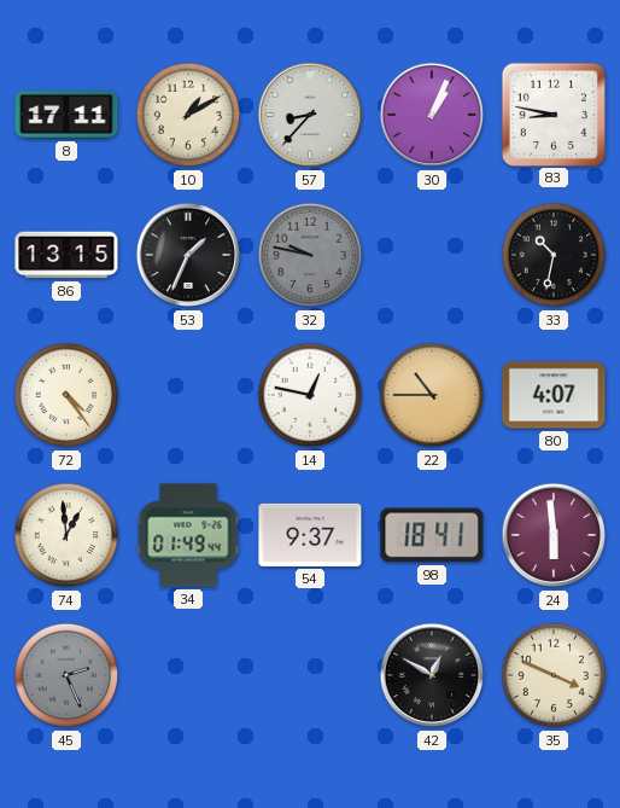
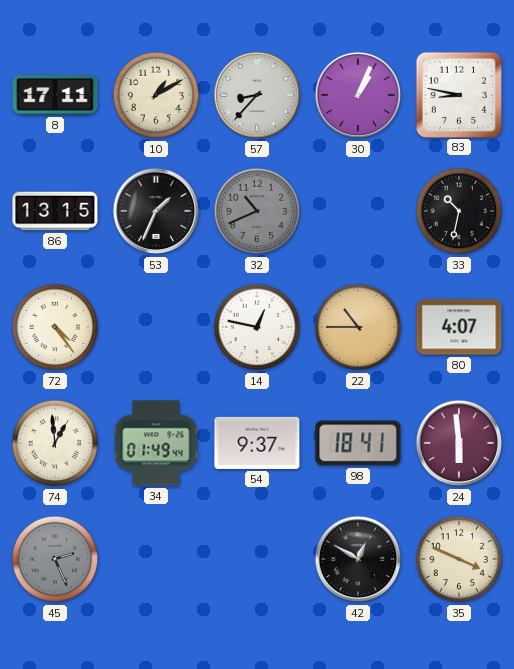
32: 9:47 -> 10:41
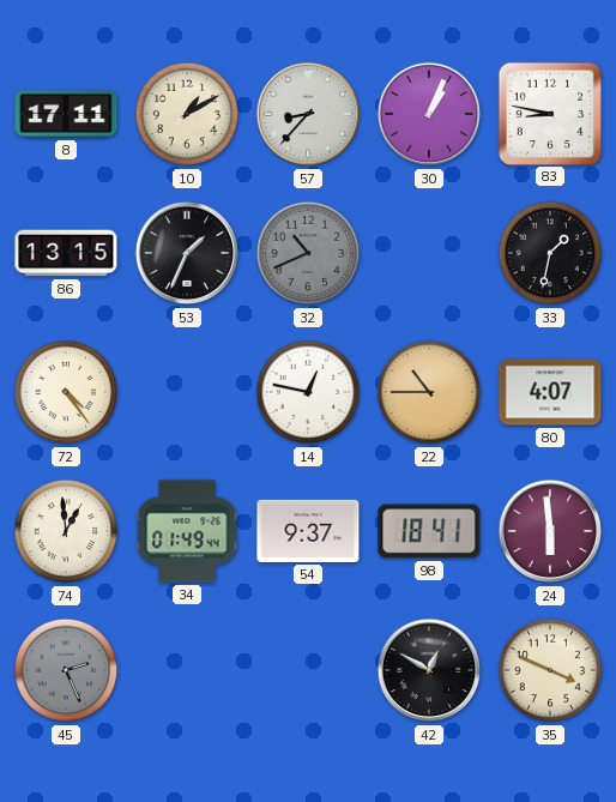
33: 10:32 -> 1:32
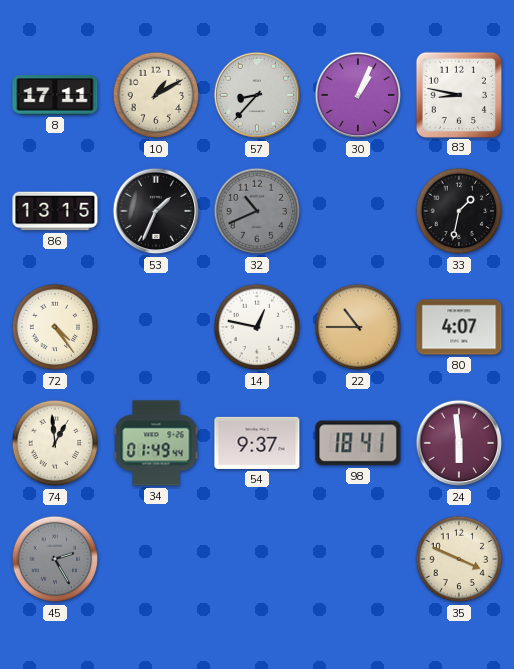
45: 2:26 -> 2:25
42: 12:50 -> none
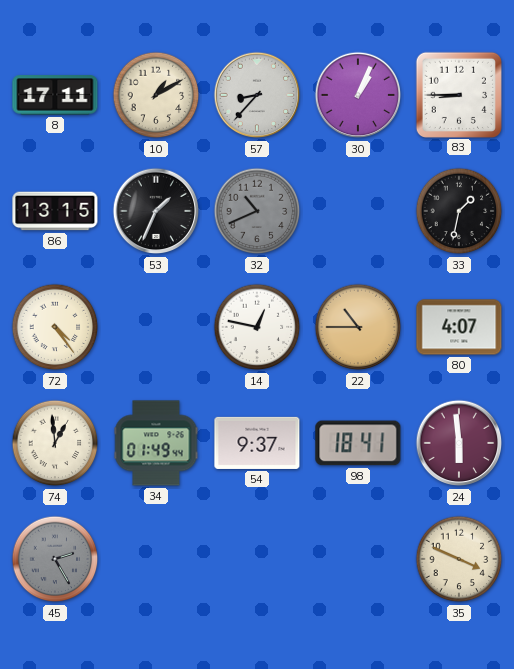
83: 8:47 -> 8:45
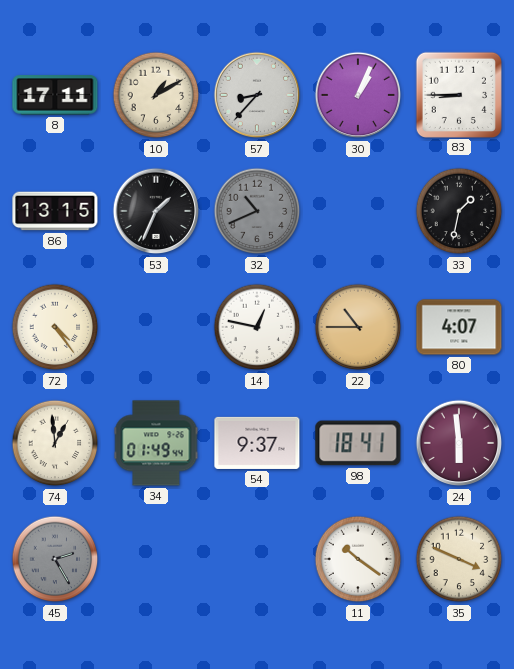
11: none -> 10:21
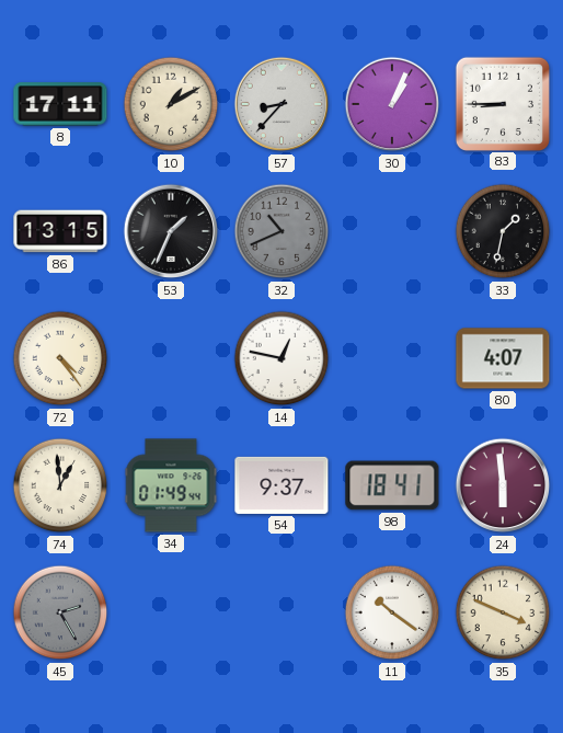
22: 10:45 -> none
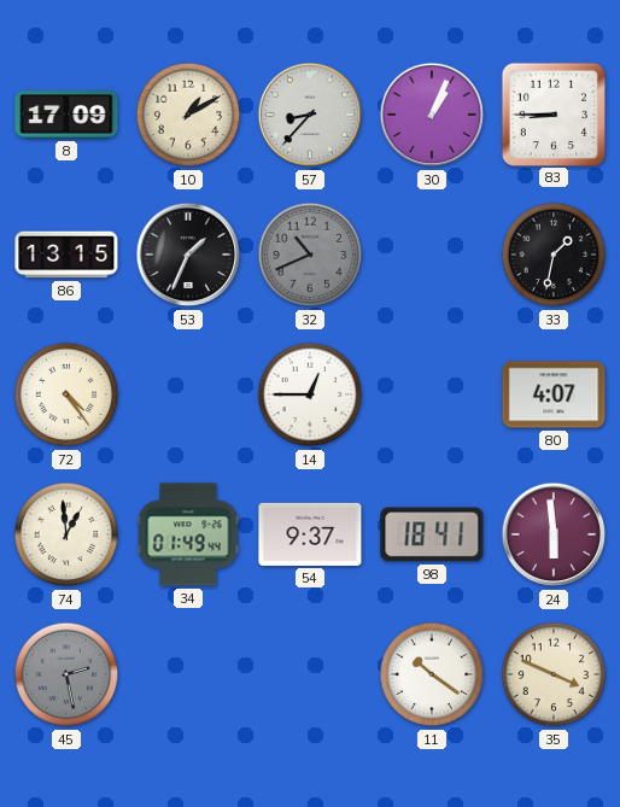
8: 17:11 -> 17:09
14: 12:47 -> 12:45
45: 2:25 -> 2:28
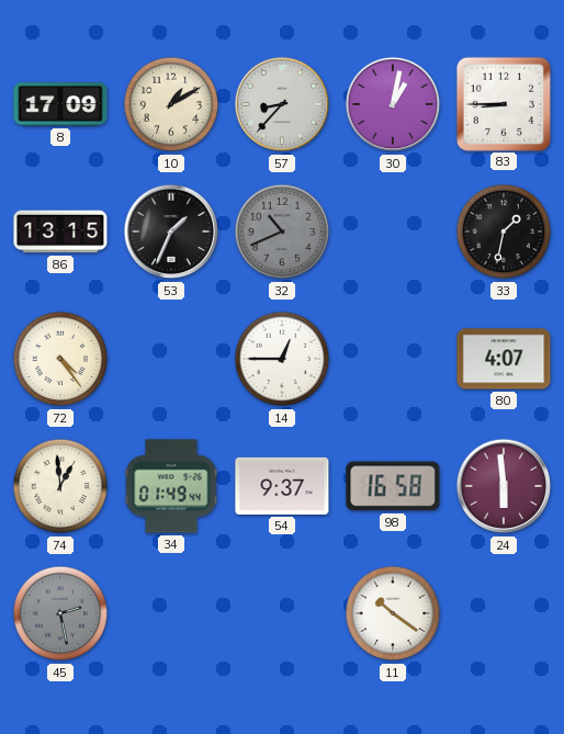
30: 1:04 -> 1:02
98: 18:41 -> 16:58
35: 3:49 -> none
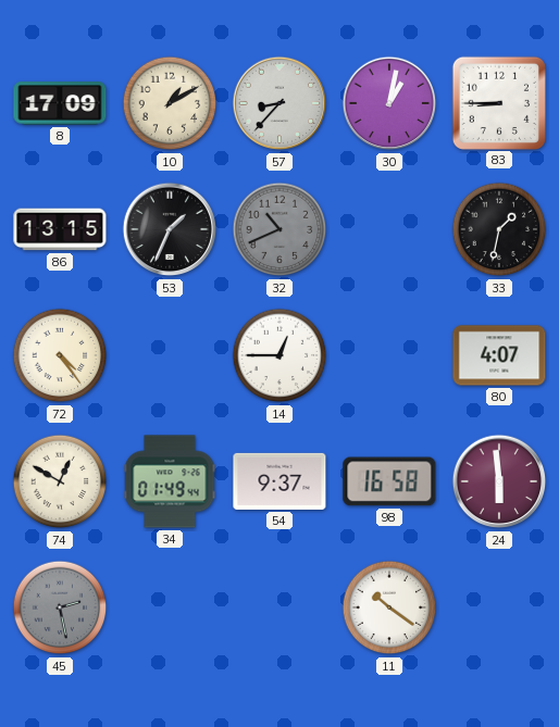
74: 12:59 -> 12:50
